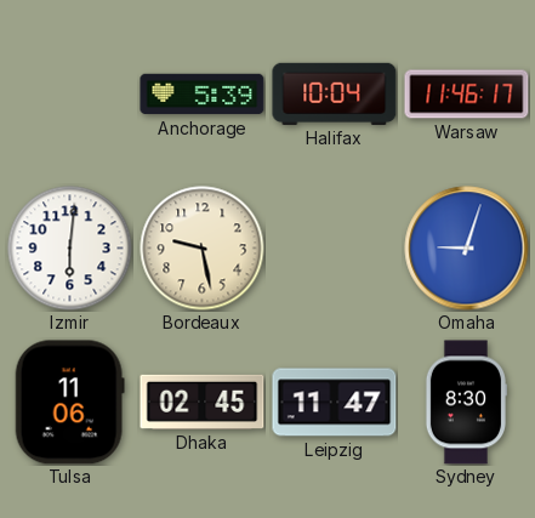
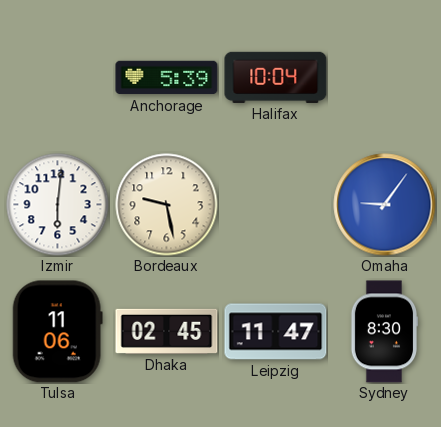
Warsaw: 11:46 -> none
Omaha: 9:03 -> 9:06
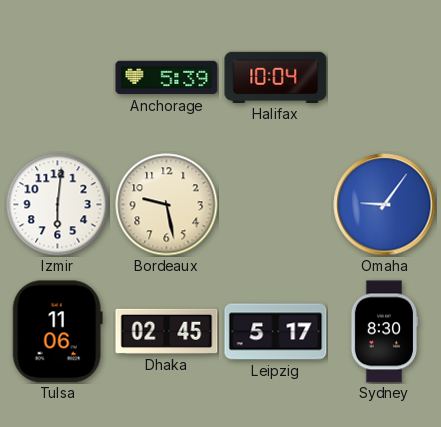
Leipzig: 11:47 -> 5:17
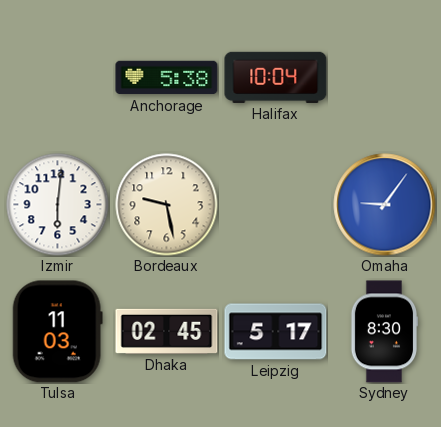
Anchorage: 5:39 -> 5:38
Tulsa: 11:06 -> 11:03
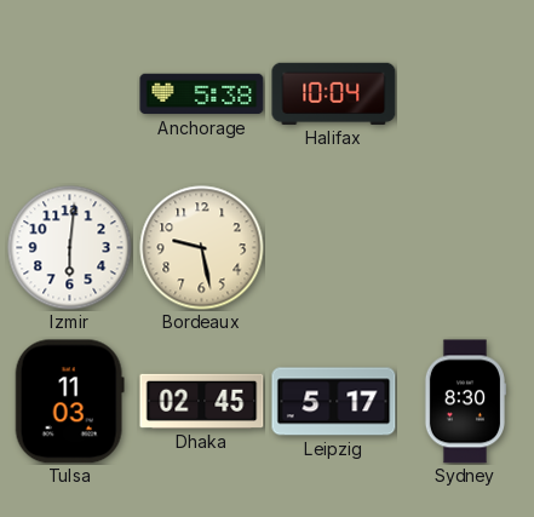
Omaha: 9:06 -> none
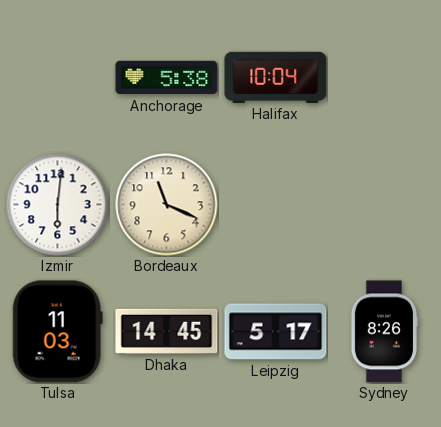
Bordeaux: 9:28 -> 11:19
Dhaka: 02:45 -> 14:45
Sydney: 8:30 -> 8:26
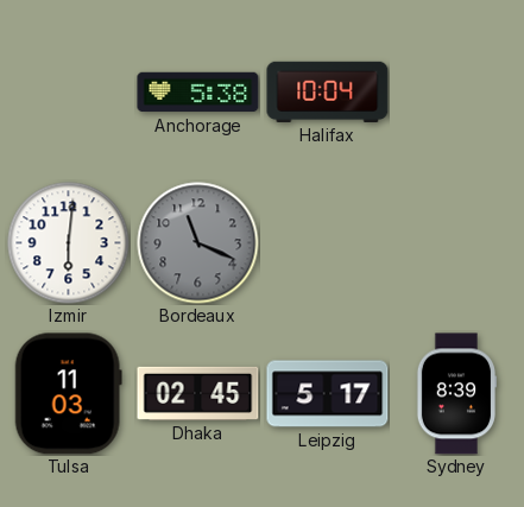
Bordeaux dial: cream -> grey
Dhaka: 14:45 -> 02:45
Sydney: 8:26 -> 8:39
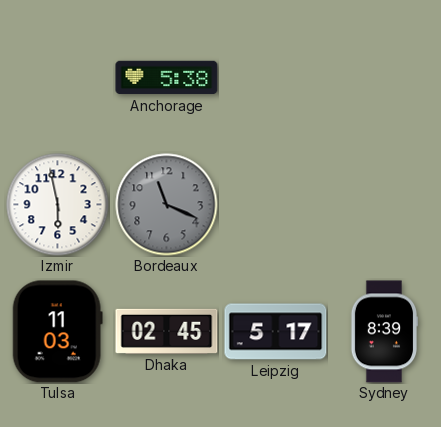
Halifax: 10:04 -> none
Izmir: 6:01 -> 5:58
